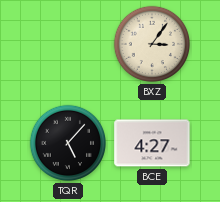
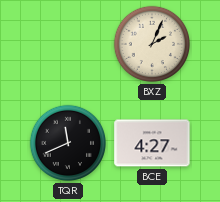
BXZ: 3:06 -> 2:04
TQR: 5:07 -> 11:41
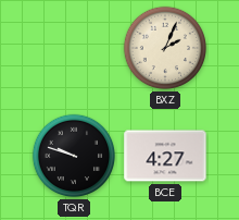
TQR: 11:41 -> 9:48
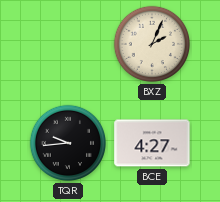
TQR: 9:48 -> 9:44
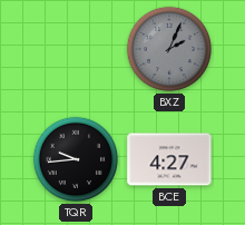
BXZ dial: cream -> grey
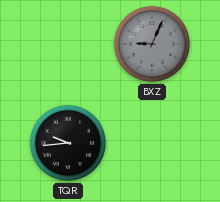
BXZ: 2:04 -> 9:04
BCE: 4:27 -> none
